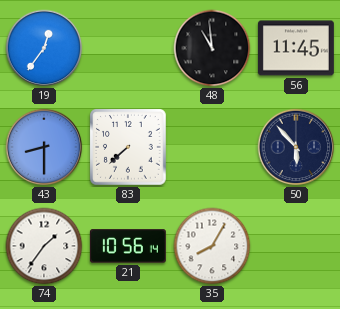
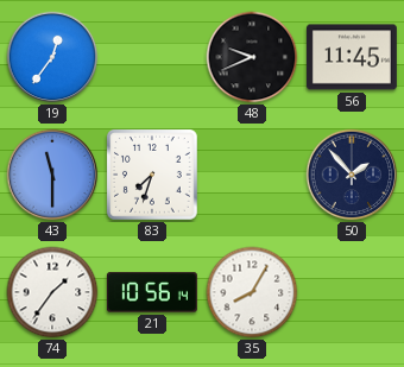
48: 10:59 -> 9:41
43: 8:30 -> 11:30
83: 7:38 -> 7:33
50: 5:53 -> 1:53
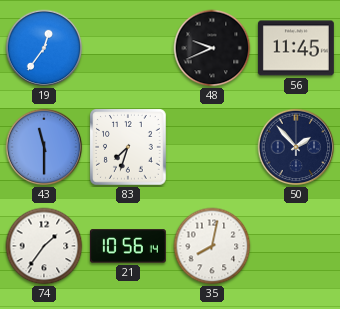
35: 8:05 -> 8:02
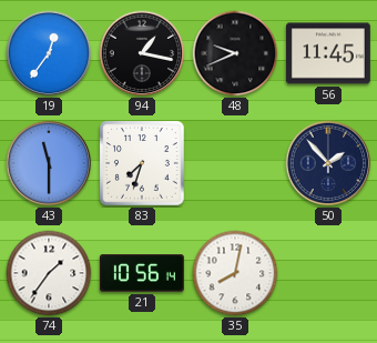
94: none -> 1:17
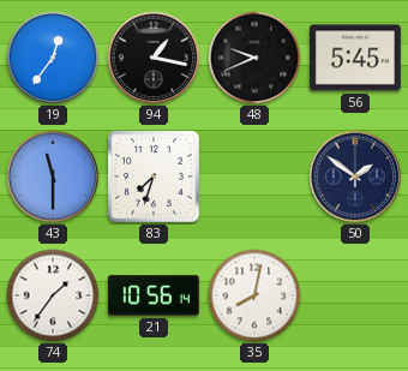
56: 11:45 -> 5:45
50: 1:53 -> 1:51
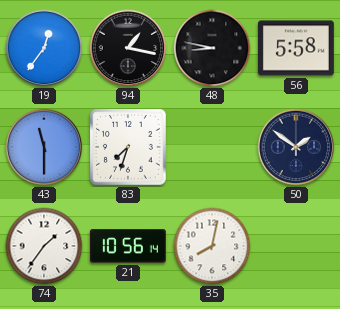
48: 9:41 -> 8:47
56: 5:45 -> 5:58
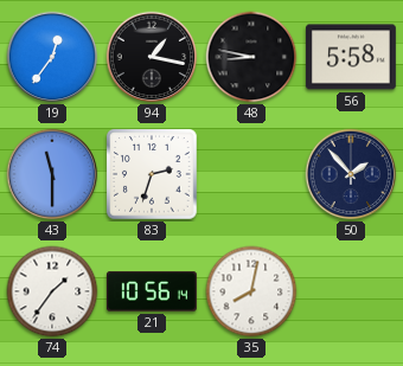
83: 7:33 -> 2:33
50: 1:51 -> 1:53
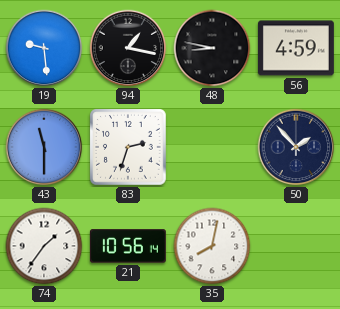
19: 12:36 -> 9:29
56: 5:58 -> 4:59
